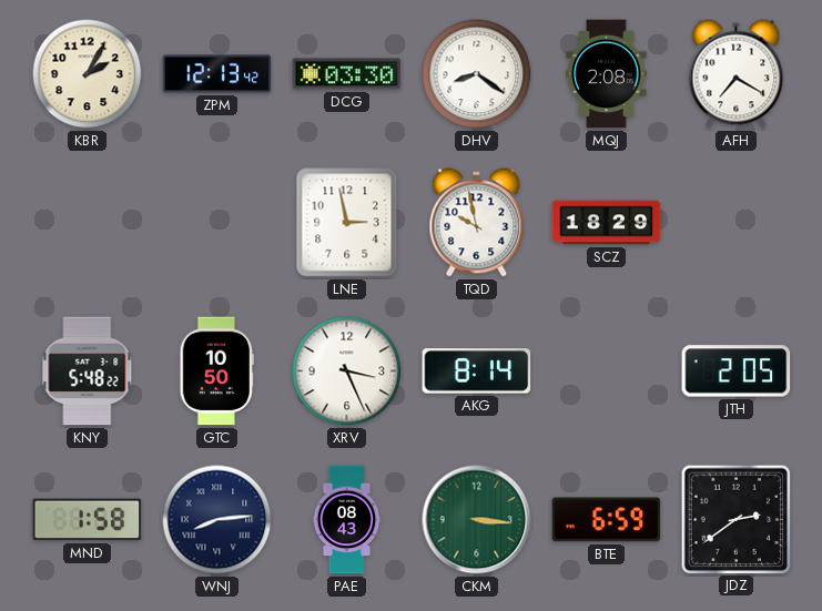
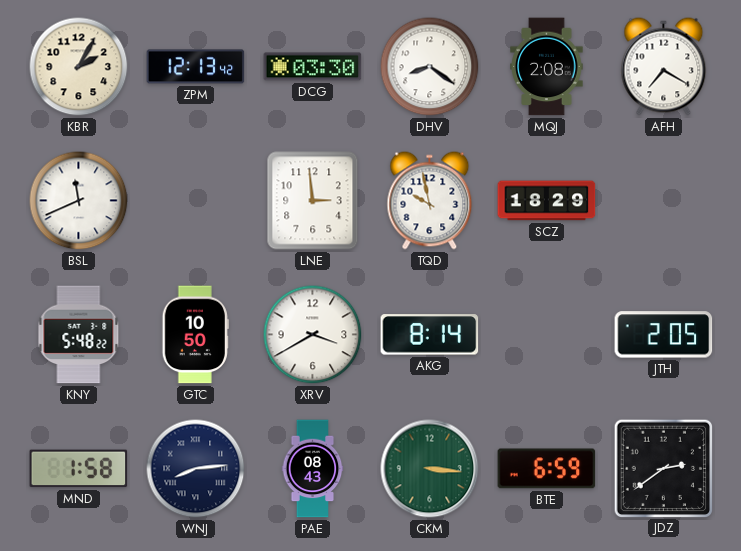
BSL: none -> 11:41
LNE: 2:58 -> 2:59
XRV: 3:26 -> 3:40
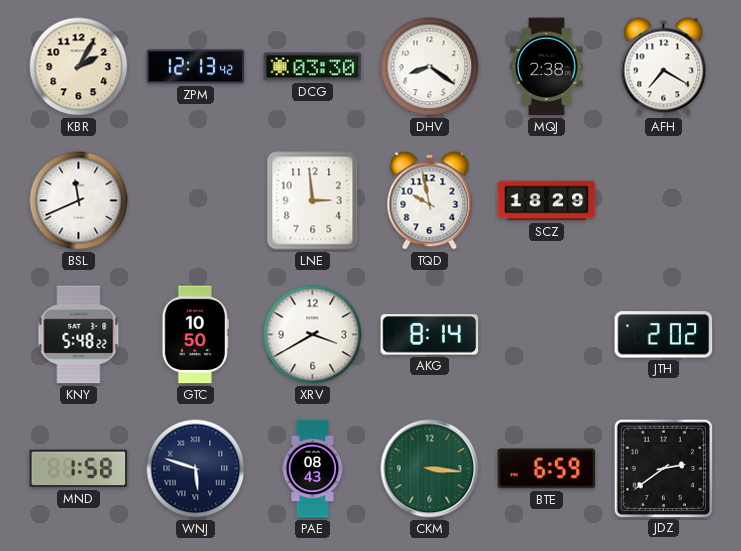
MQJ: 2:08 -> 2:38
JTH: 2:05 -> 2:02
WNJ: 8:14 -> 5:48
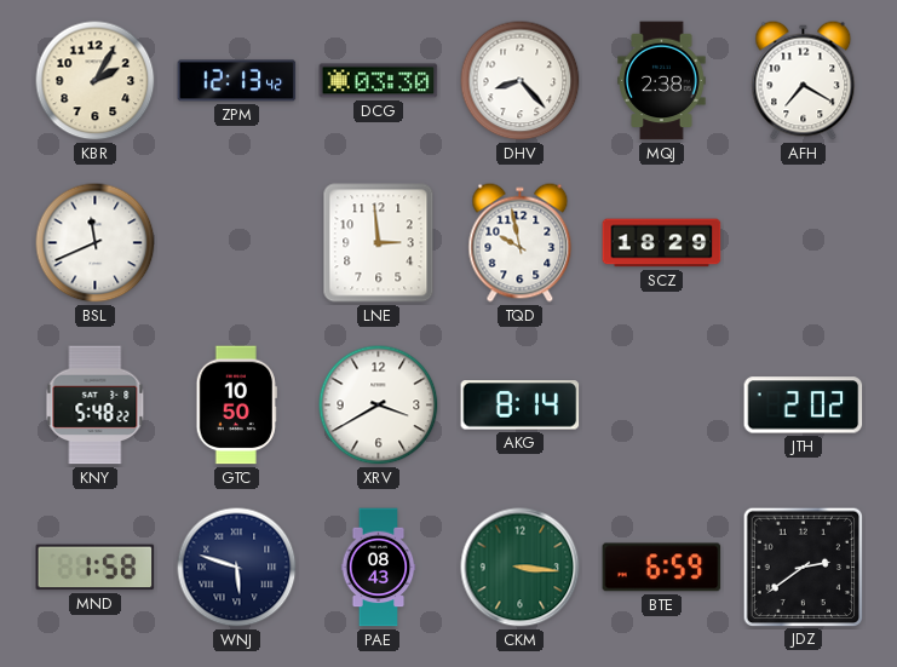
DHV: 8:21 -> 8:23
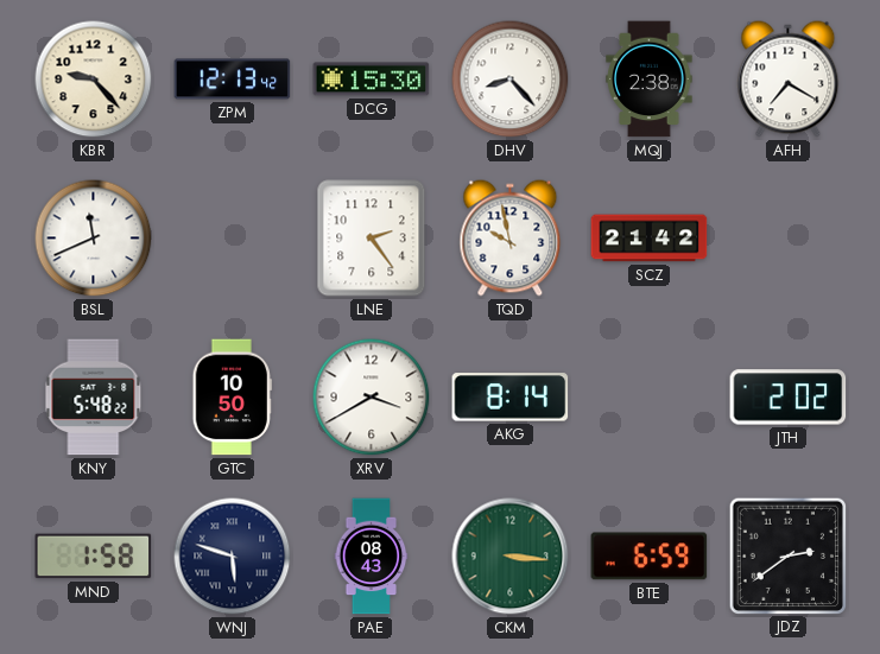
KBR: 2:05 -> 9:23
DCG: 03:30 -> 15:30
LNE: 2:59 -> 2:24
SCZ: 18:29 -> 21:42
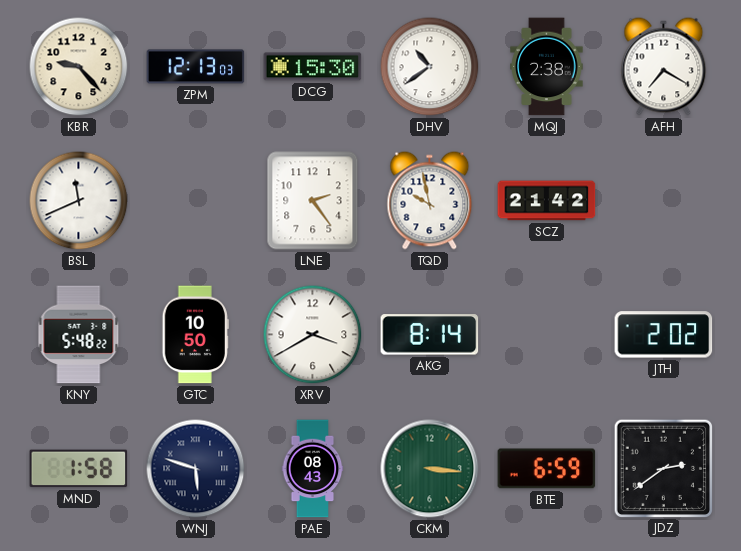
ZPM: 12:13:42 -> 12:13:03
DHV: 8:23 -> 10:39
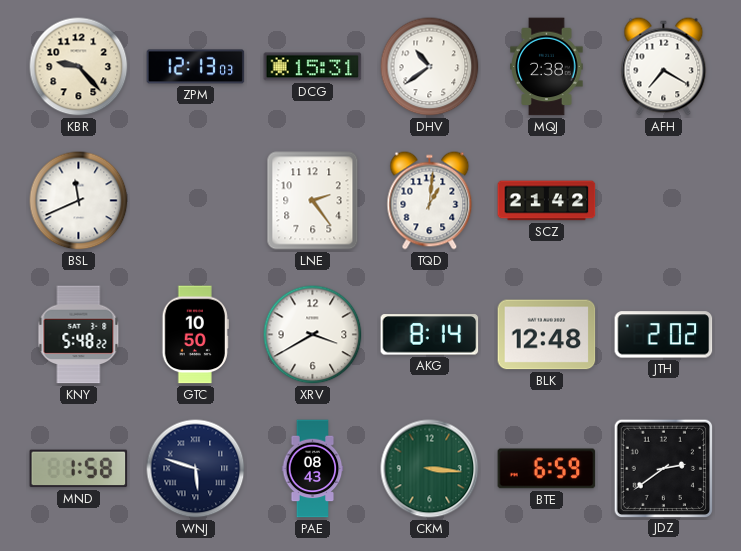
DCG: 15:30 -> 15:31
TQD: 9:58 -> 1:01
BLK: none -> 12:48
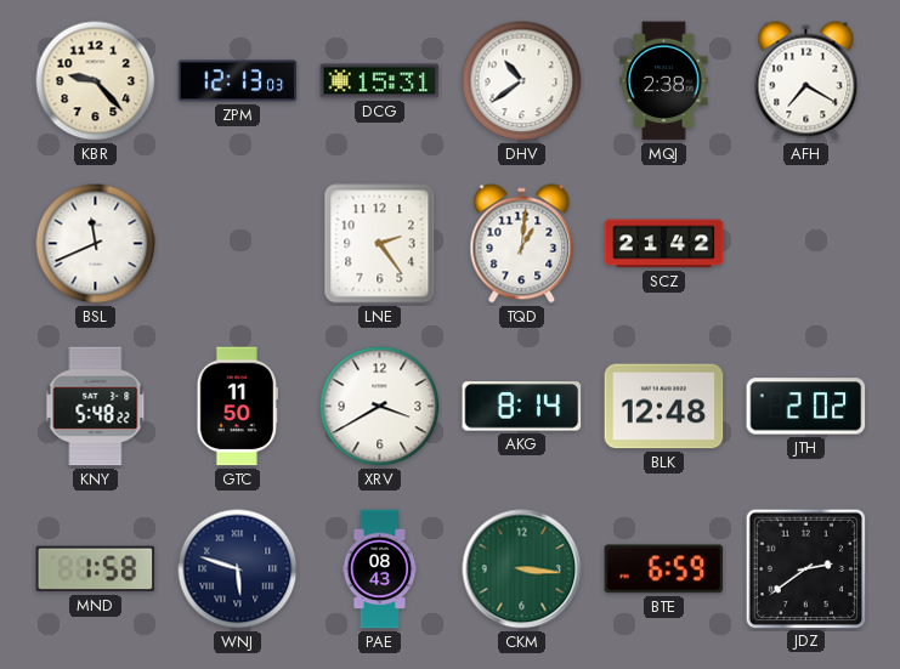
GTC: 10:50 -> 11:50
